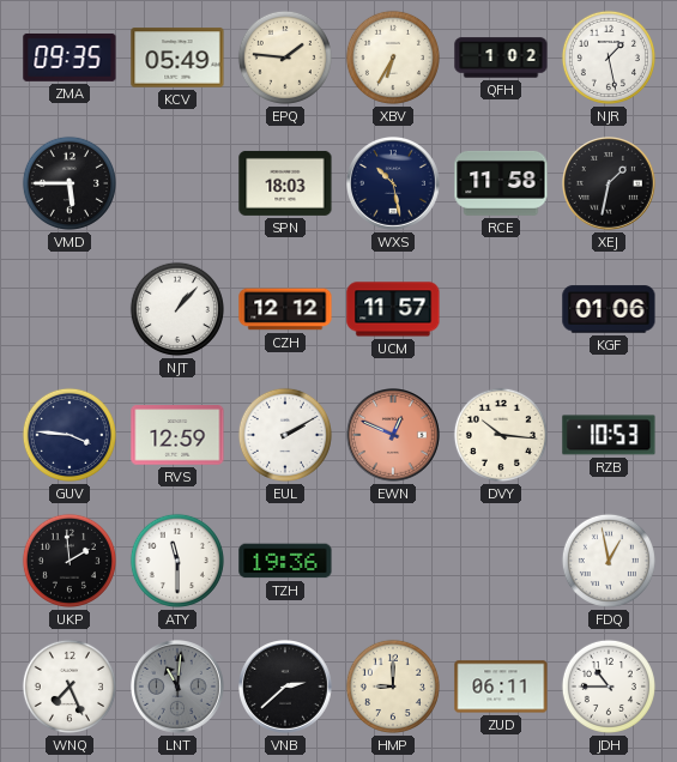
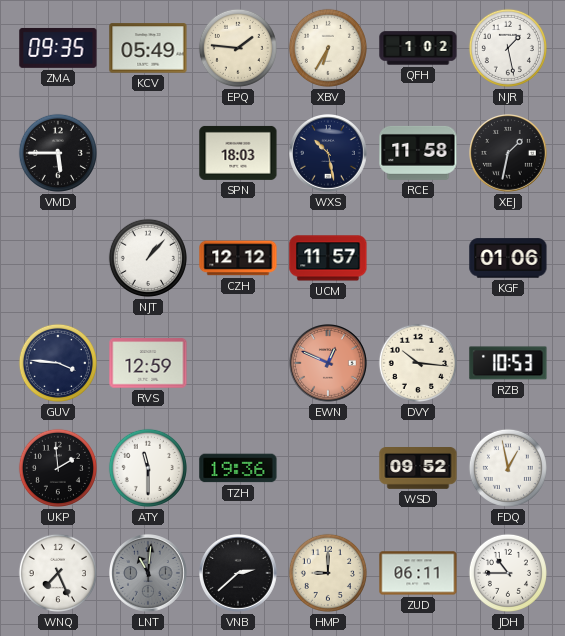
EUL: 2:10 -> none
WSD: none -> 09:52
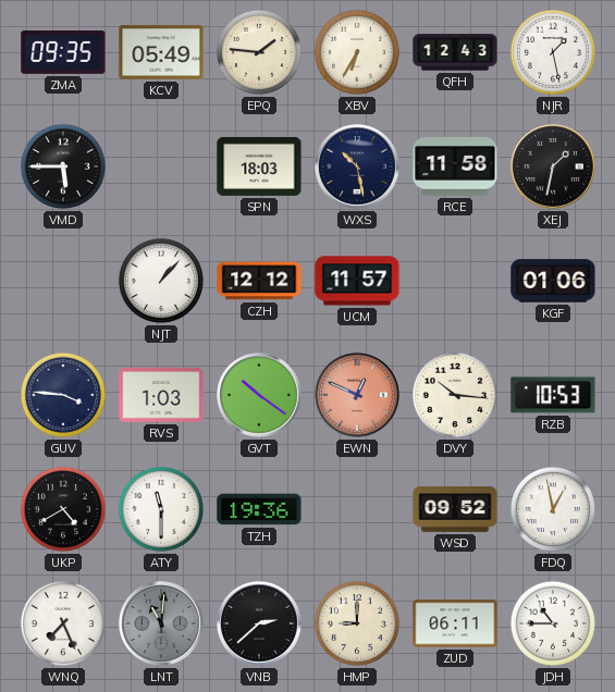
QFH: 1:02 -> 12:43
RVS: 12:59 -> 1:03
GVT: none -> 10:21
UKP: 1:59 -> 4:40
